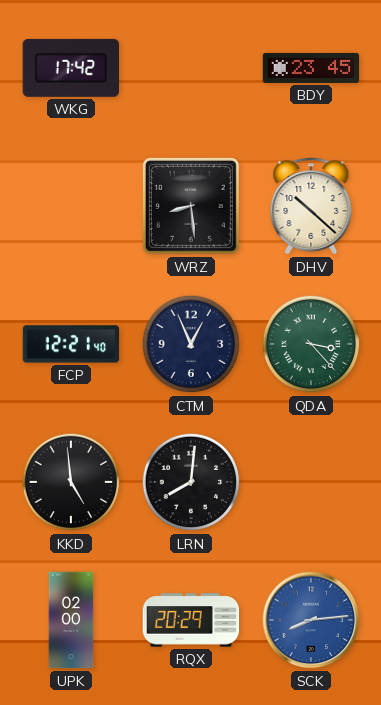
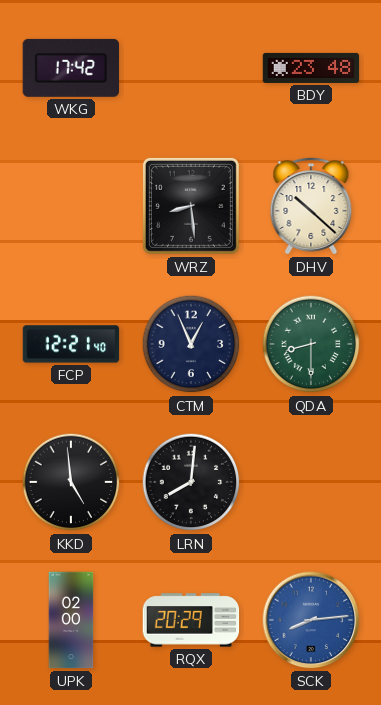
BDY: 23:45 -> 23:48
QDA: 3:23 -> 8:30
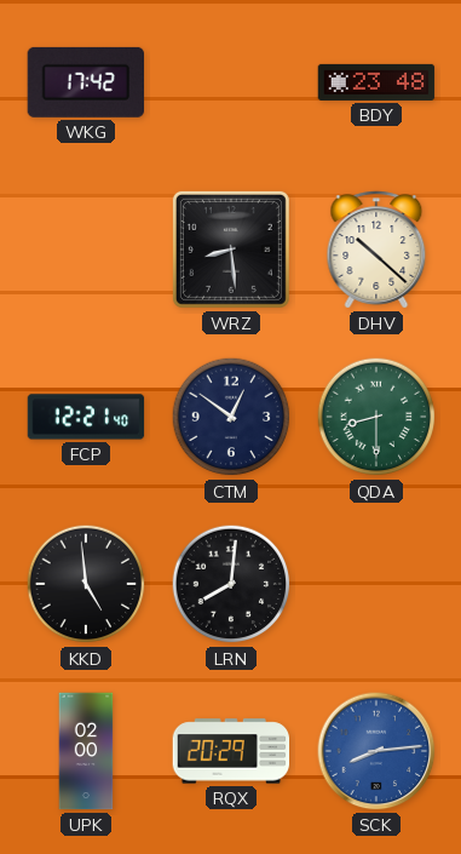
CTM: 12:56 -> 12:51
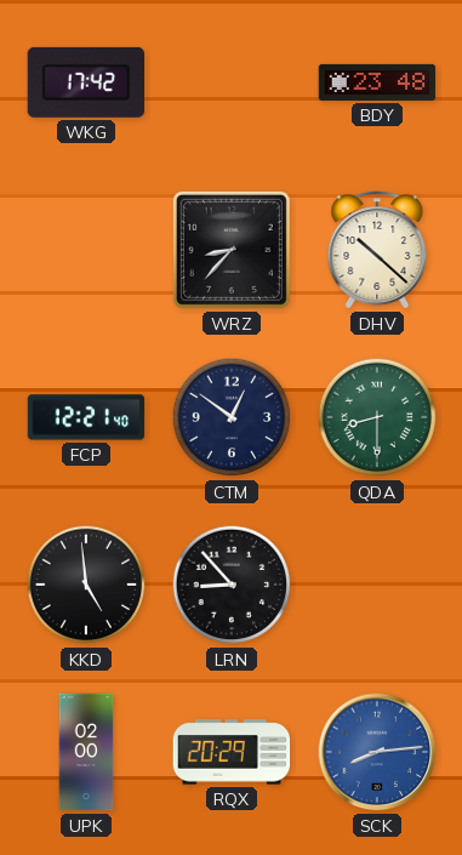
WRZ: 8:29 -> 8:37
LRN: 8:01 -> 8:53
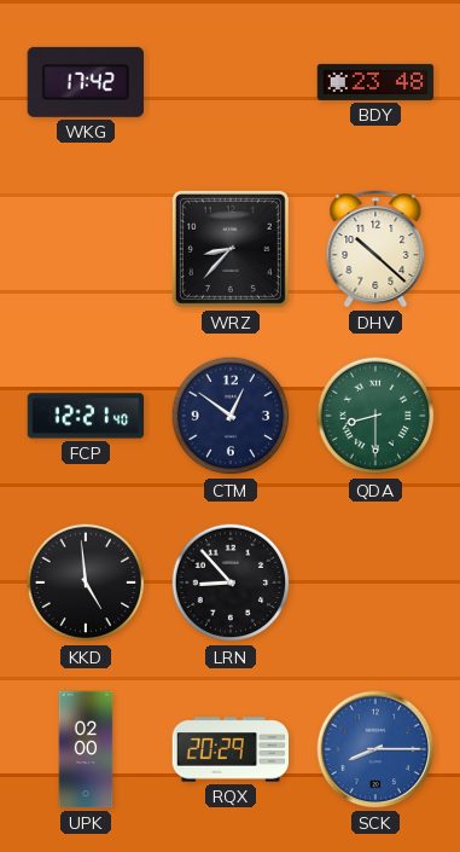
SCK: 8:14 -> 8:15
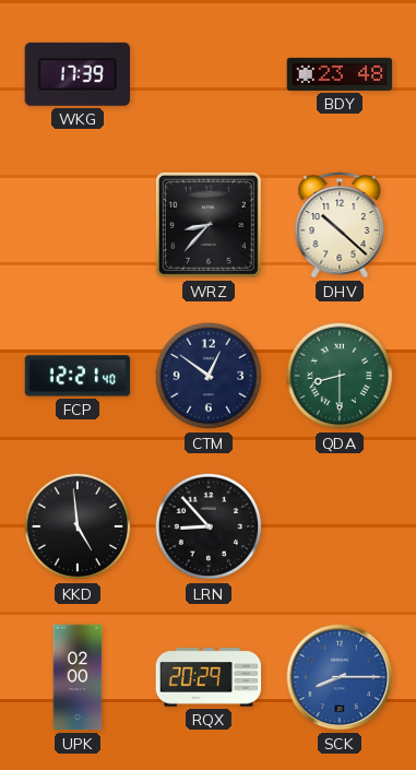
WKG: 17:42 -> 17:39
